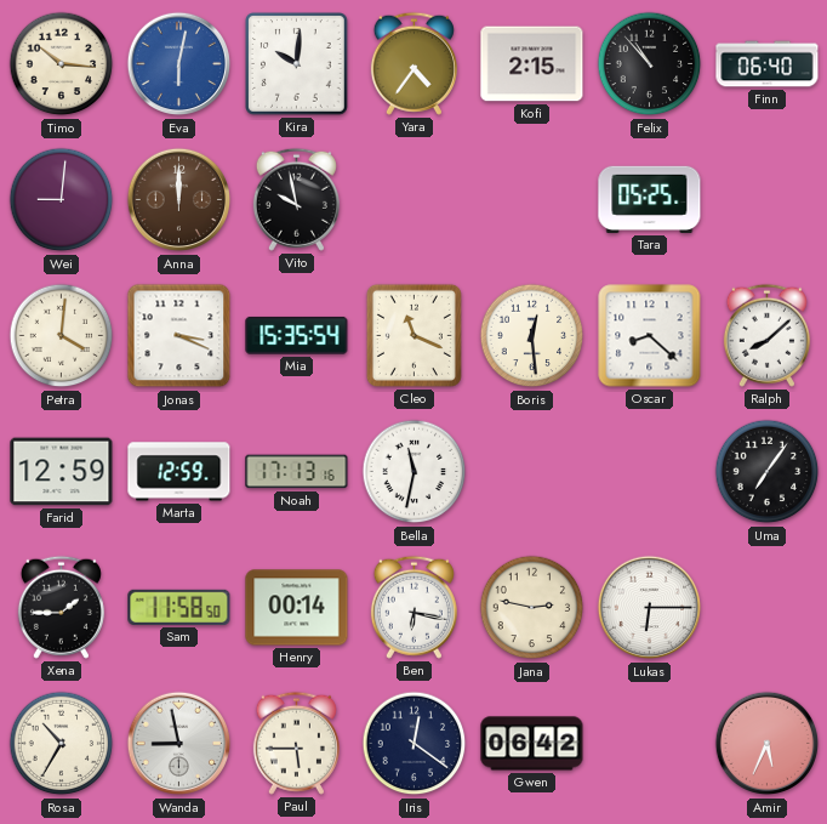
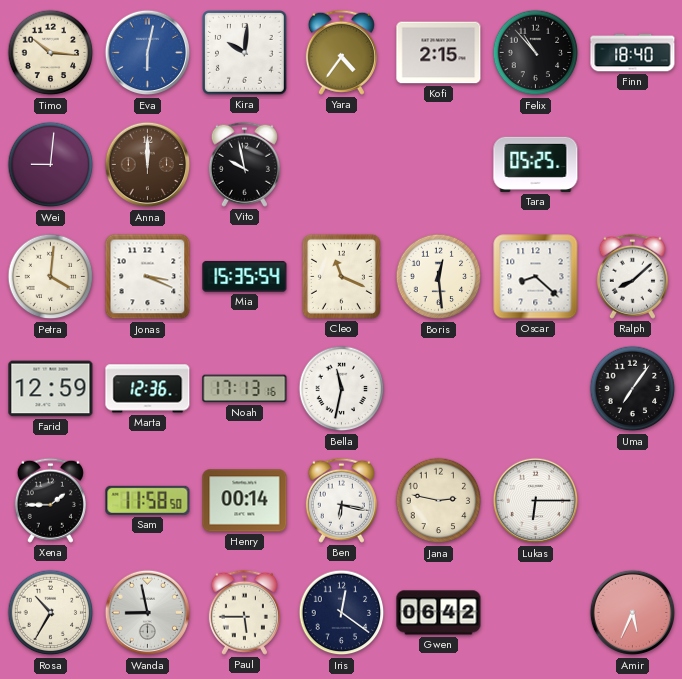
Finn: 06:40 -> 18:40
Marta: 12:59 -> 12:36
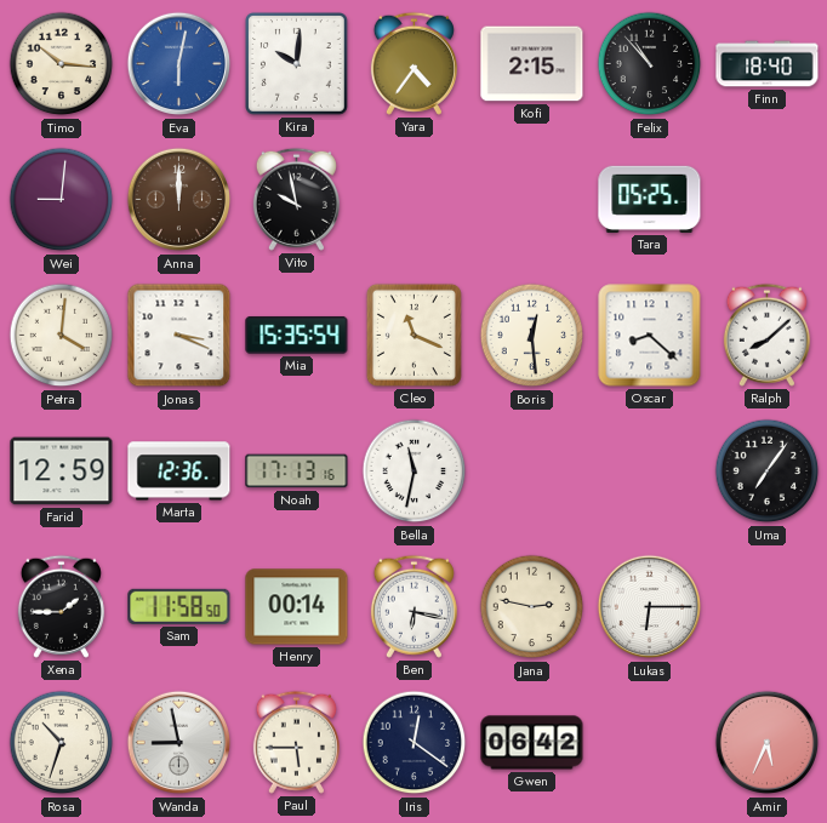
Rosa: 10:35 -> 10:33
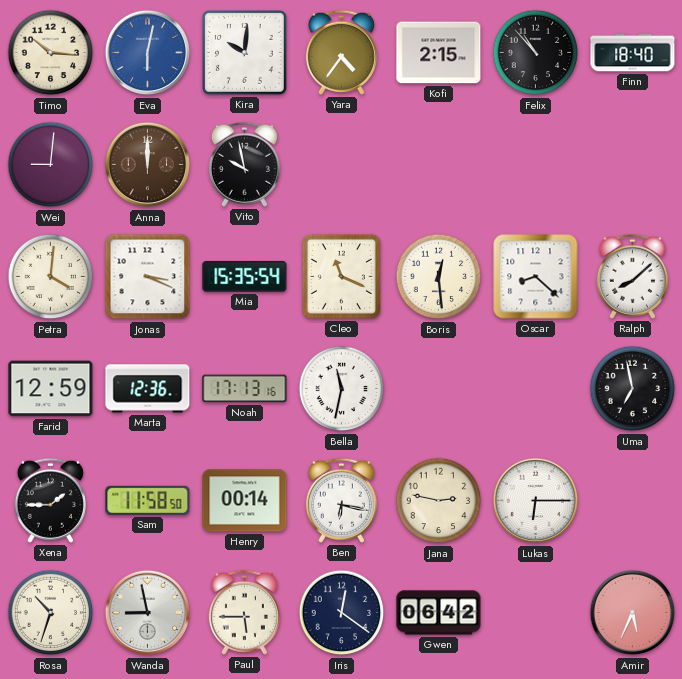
Tara: 05:25 -> none
Uma: 7:06 -> 6:58
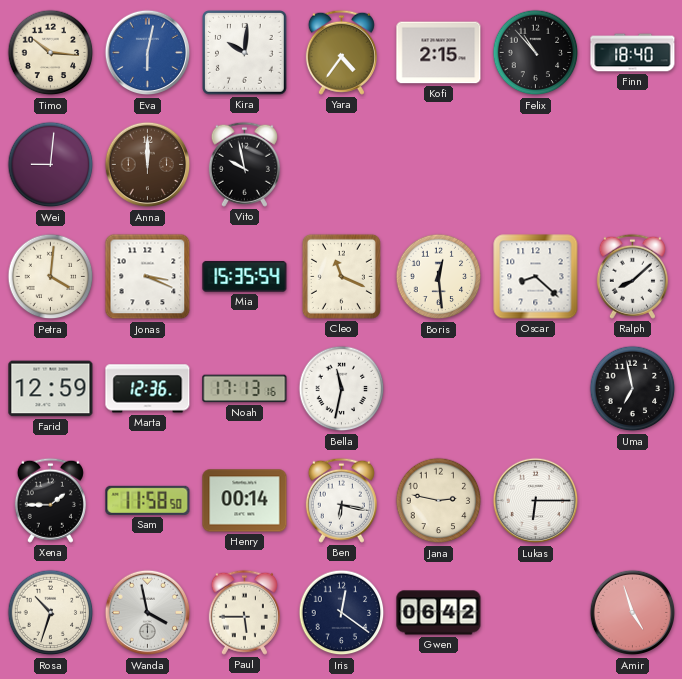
Wanda: 8:58 -> 3:58
Amir: 5:34 -> 4:57
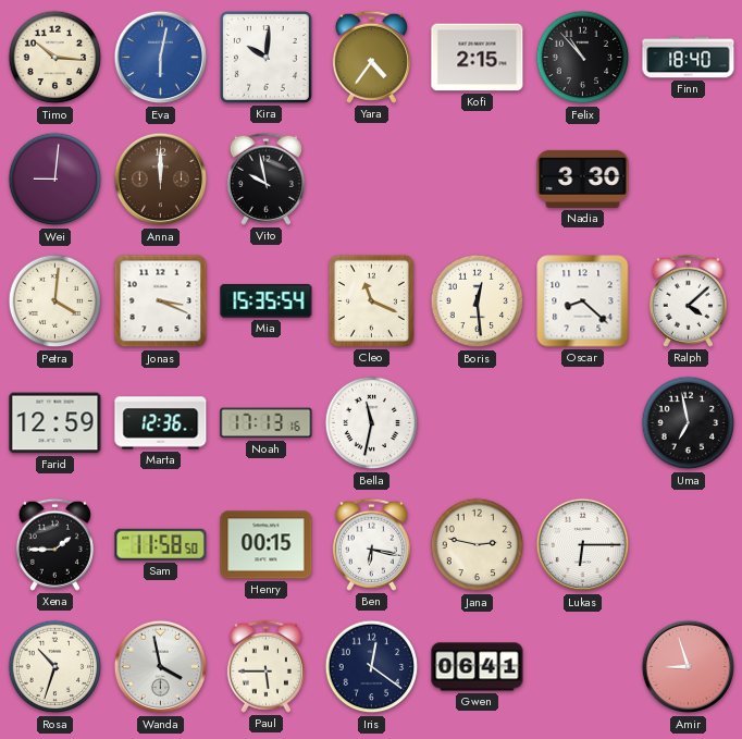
Nadia: none -> 3:30
Ralph: 8:08 -> 4:08
Henry: 00:14 -> 00:15
Gwen: 06:42 -> 06:41
Amir: 4:57 -> 8:57
